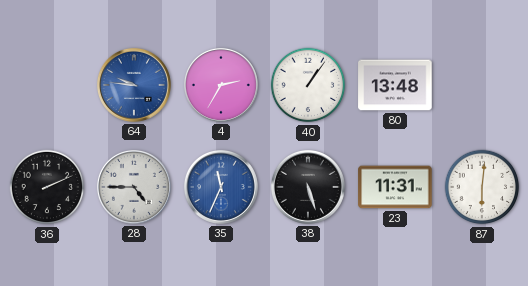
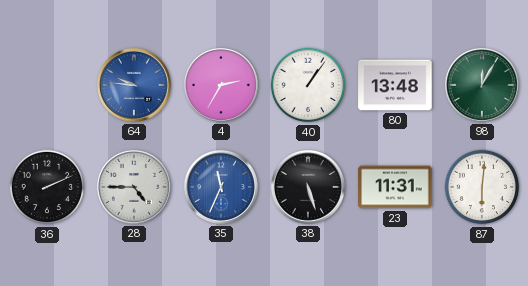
98: none -> 12:05
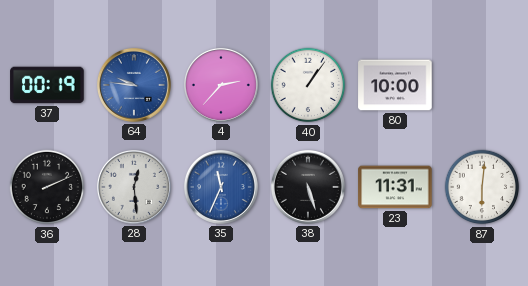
37: none -> 00:19
4: 2:35 -> 2:37
80: 13:48 -> 10:00
98: 12:05 -> none
28: 4:45 -> 12:29
